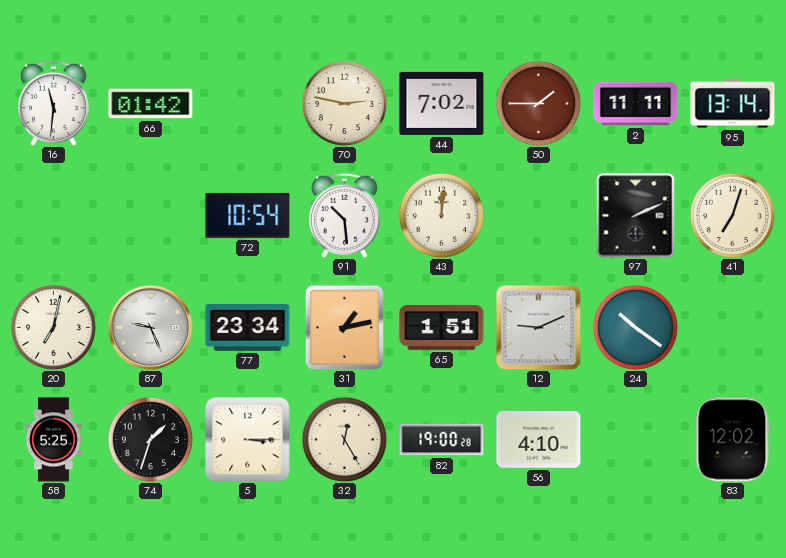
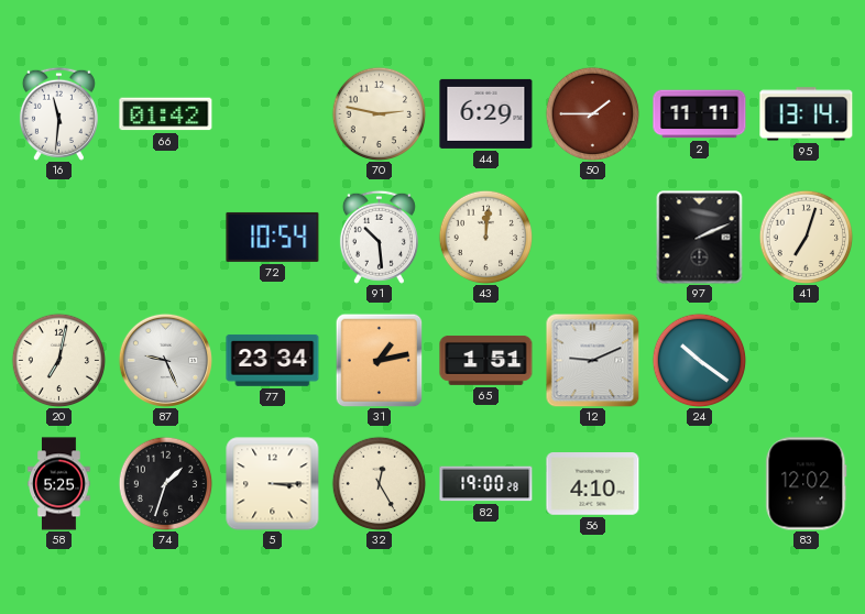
44: 7:02 -> 6:29
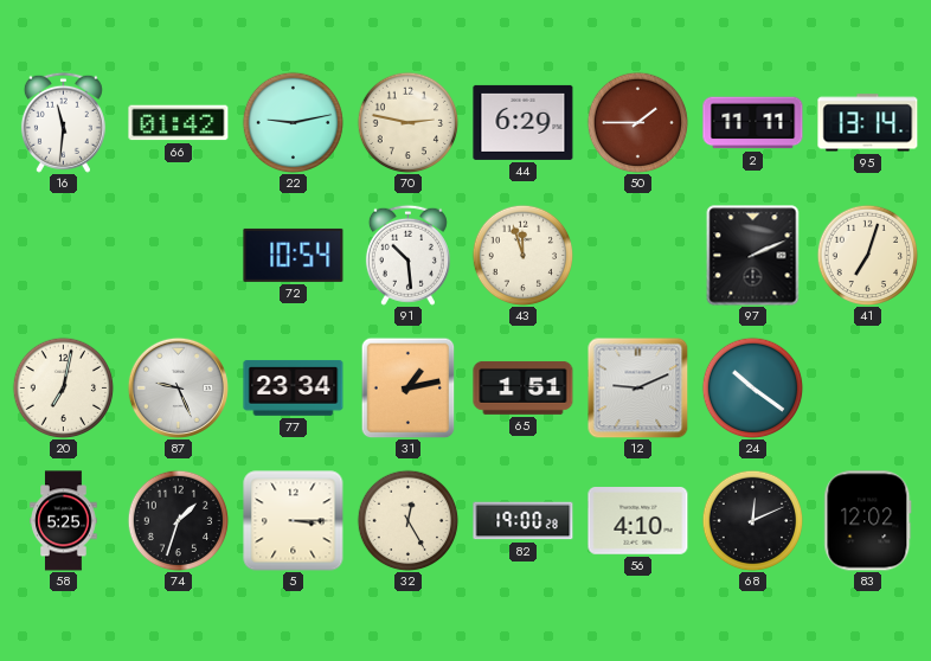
22: none -> 9:13
43: 12:01 -> 11:57
68: none -> 12:11
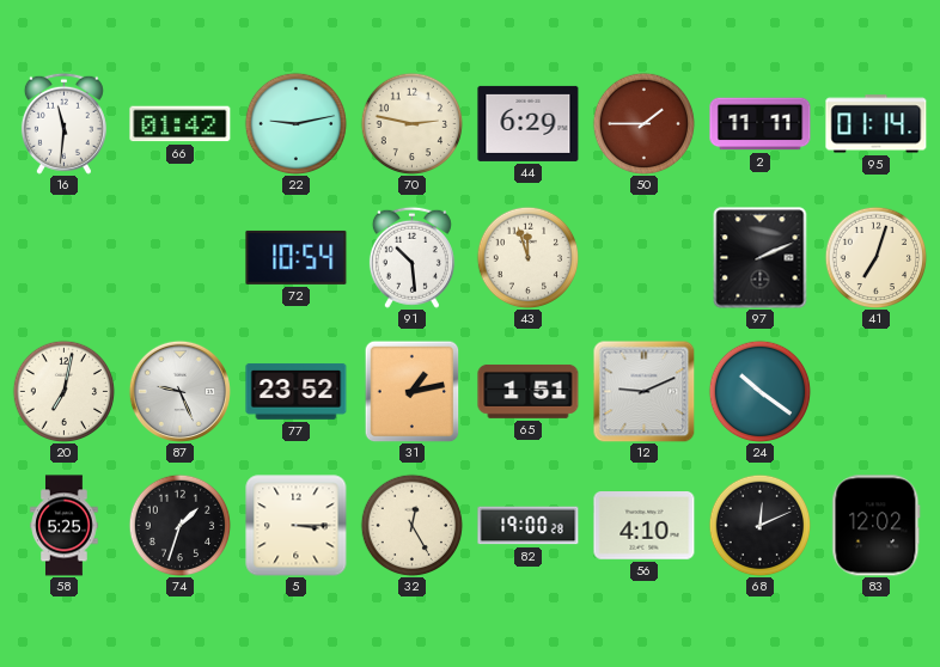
95: 13:14 -> 01:14
77: 23:34 -> 23:52
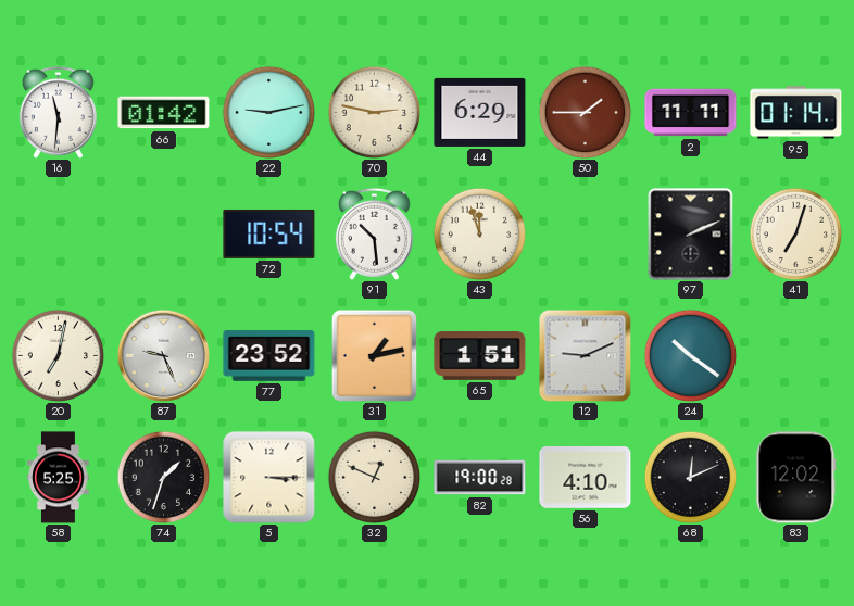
32: 12:25 -> 12:49
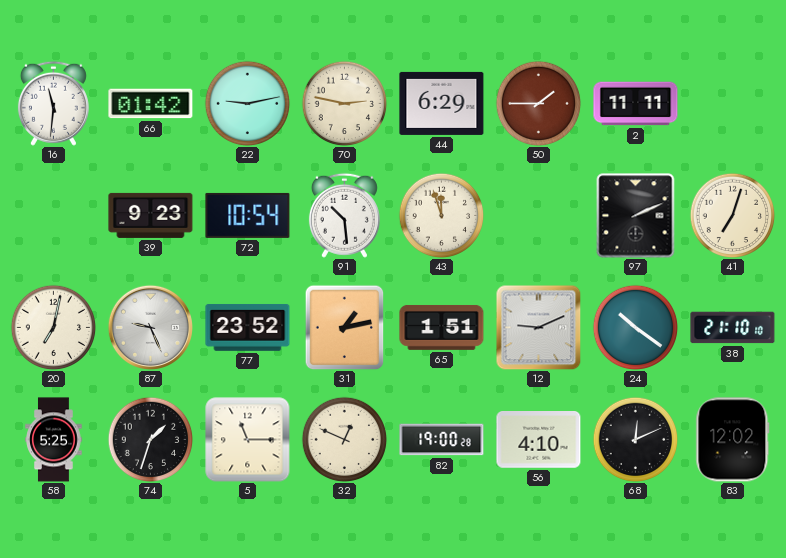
95: 01:14 -> none
39: none -> 9:23
38: none -> 21:10
5: 3:15 -> 11:15
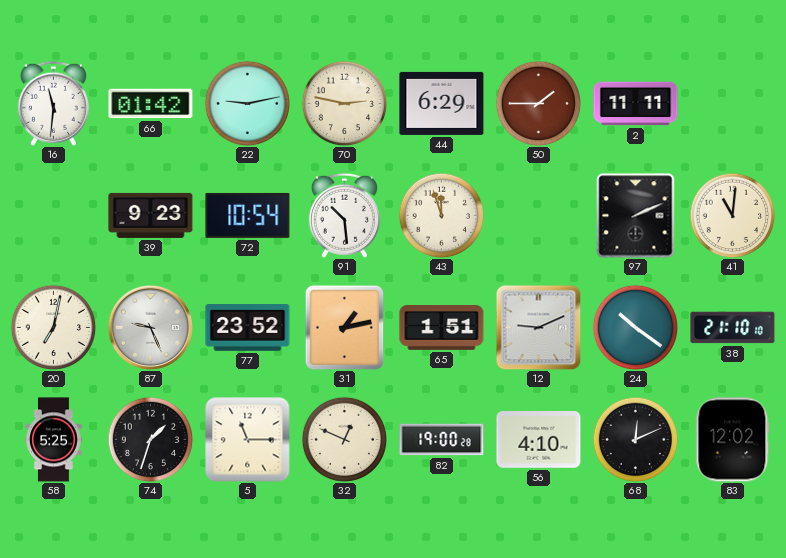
41: 7:03 -> 11:01
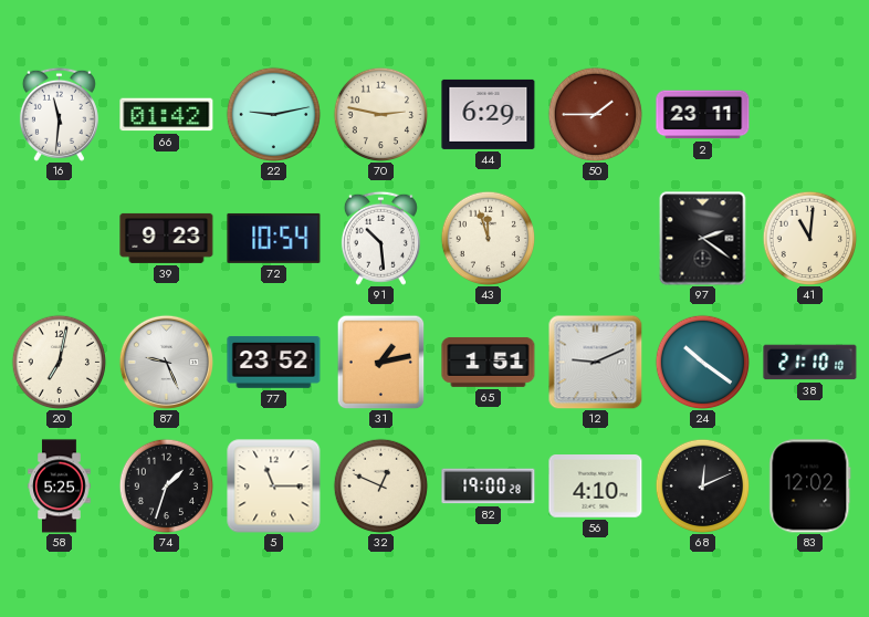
2: 11:11 -> 23:11
97: 2:11 -> 2:21
